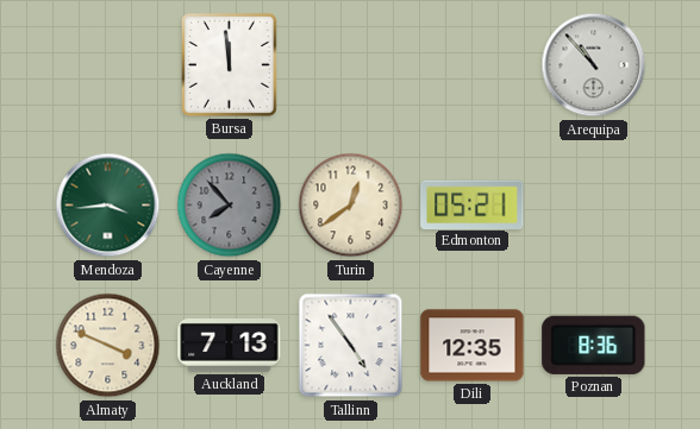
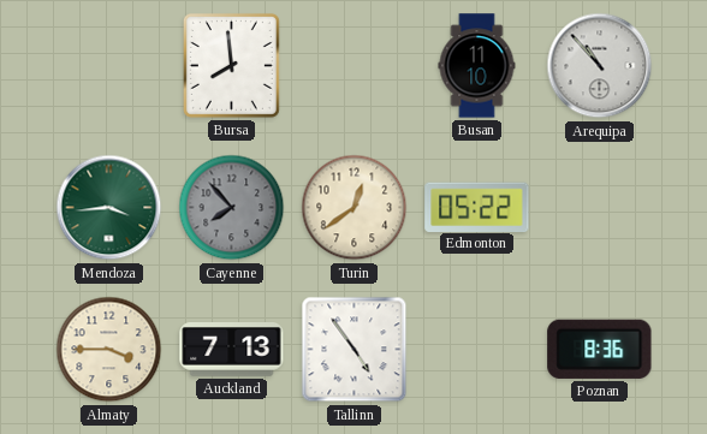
Bursa: 11:59 -> 7:59
Busan: none -> 11:10
Edmonton: 05:21 -> 05:22
Almaty: 3:49 -> 3:45
Dili: 12:35 -> none
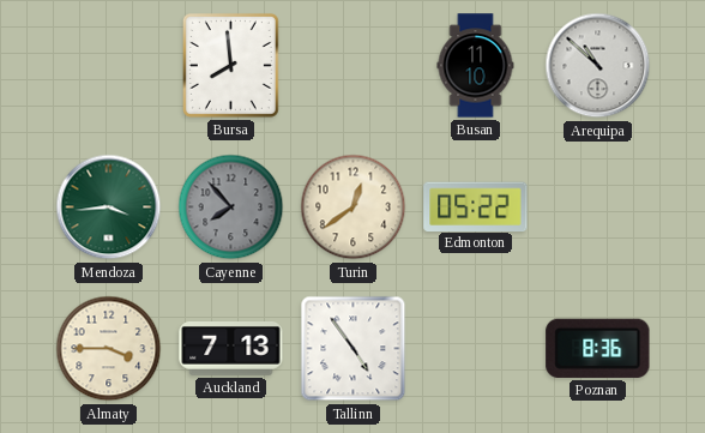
Arequipa: 10:53 -> 10:52
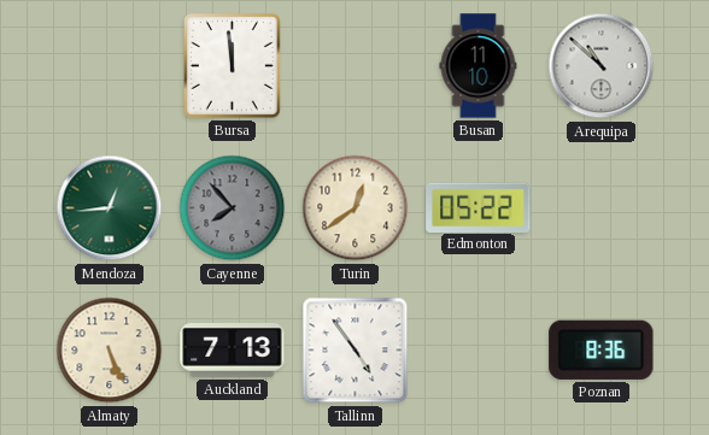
Bursa: 7:59 -> 11:59
Mendoza: 3:44 -> 12:44
Almaty: 3:45 -> 5:26
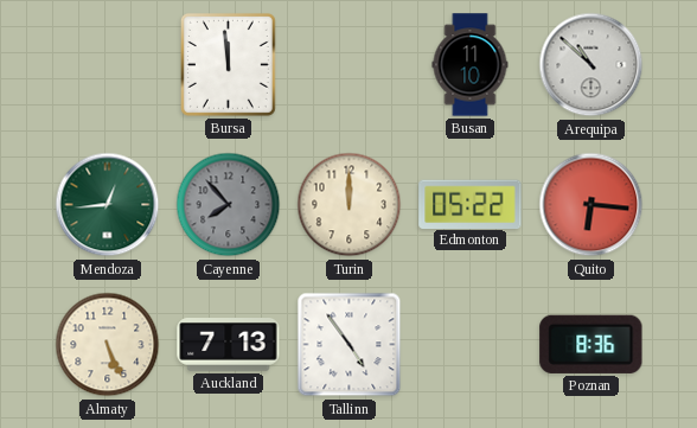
Turin: 12:39 -> 12:00
Quito: none -> 6:16
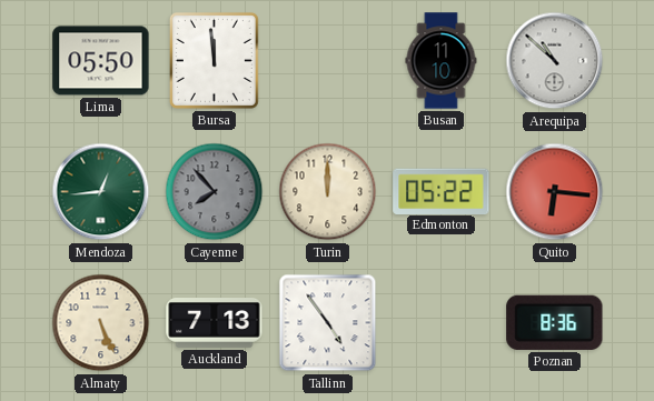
Lima: none -> 05:50
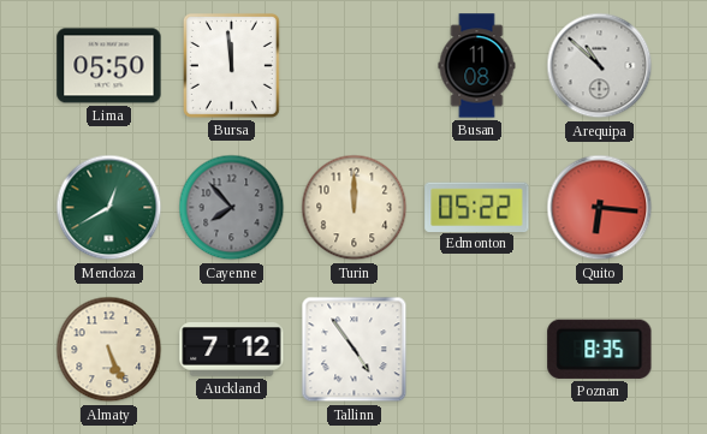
Busan: 11:10 -> 11:08
Mendoza: 12:44 -> 12:40
Auckland: 7:13 -> 7:12
Poznan: 8:36 -> 8:35
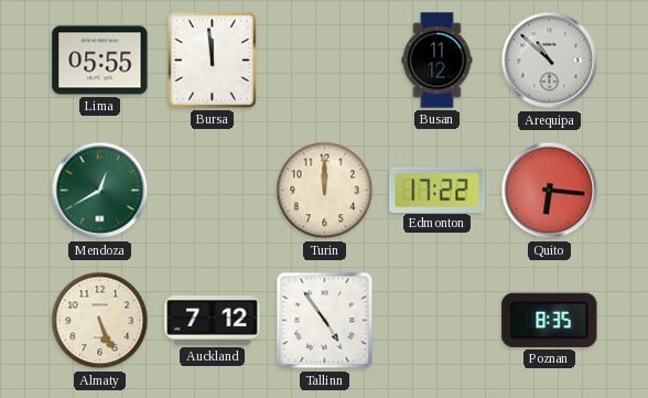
Lima: 05:50 -> 05:55
Busan: 11:08 -> 11:12
Cayenne: 7:53 -> none
Edmonton: 05:22 -> 17:22
